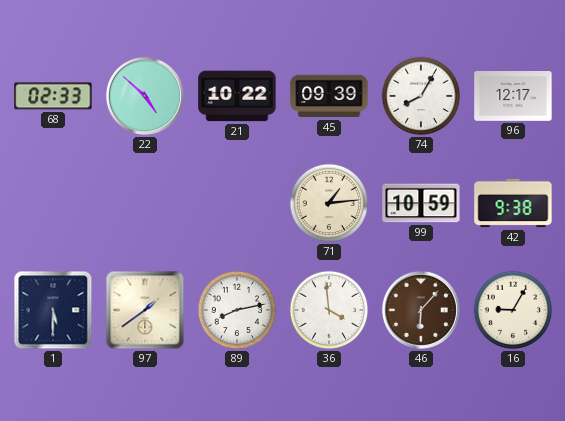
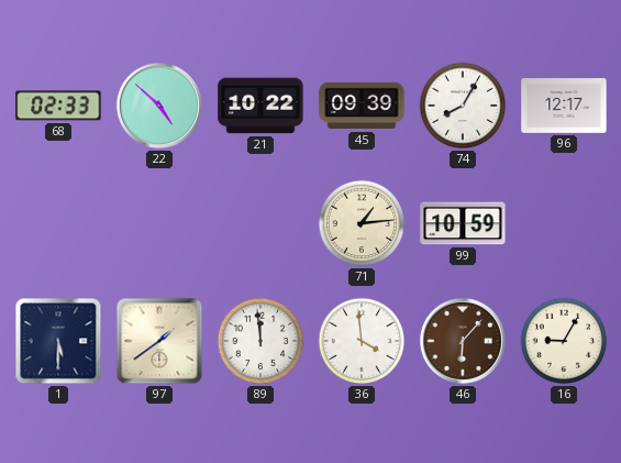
42: 9:38 -> none
89: 8:13 -> 11:59
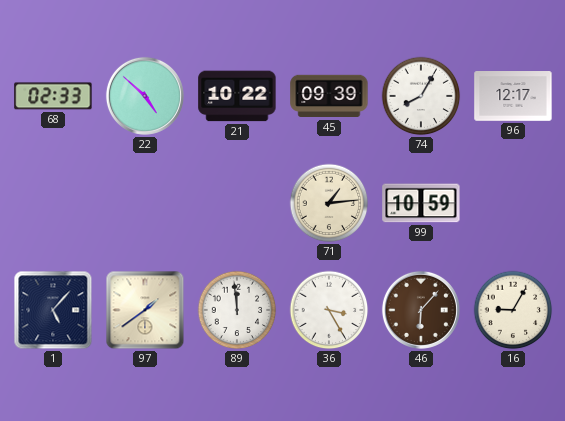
1: 5:30 -> 5:07
36: 3:59 -> 3:25
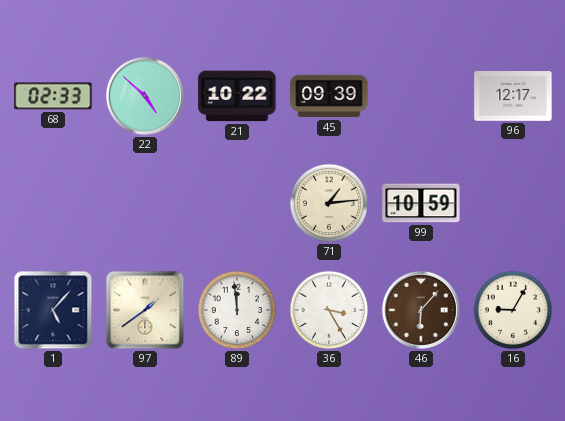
74: 8:05 -> none
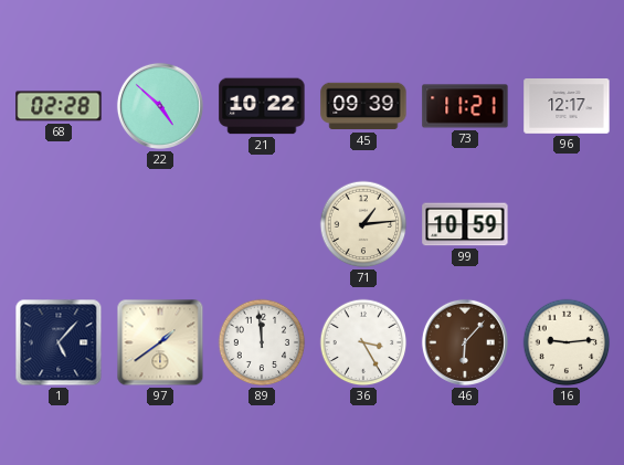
68: 02:33 -> 02:28
73: none -> 11:21
16: 9:05 -> 9:14
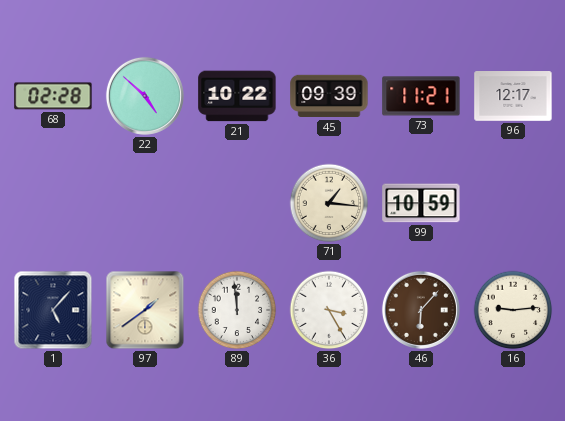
71: 1:14 -> 1:16
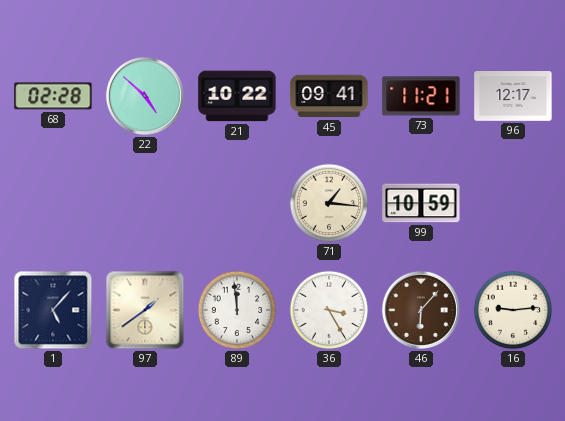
45: 09:39 -> 09:41
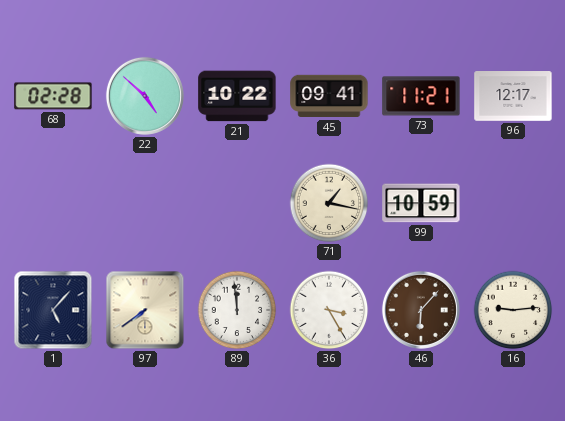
71: 1:16 -> 1:17
97: 1:39 -> 7:39
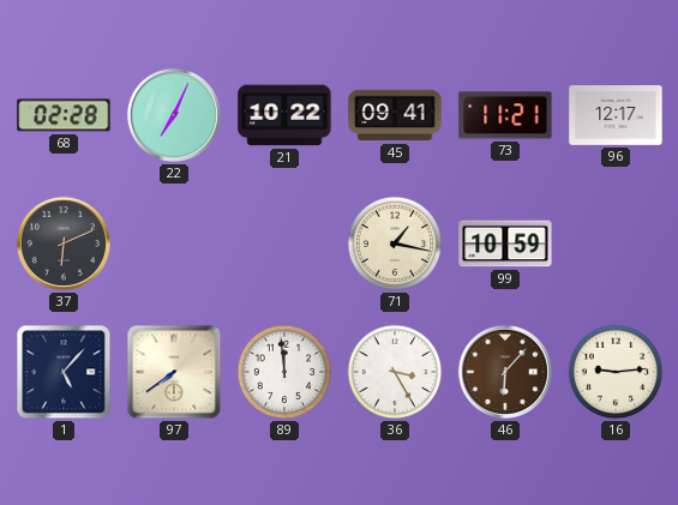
22: 4:52 -> 7:04
37: none -> 6:11
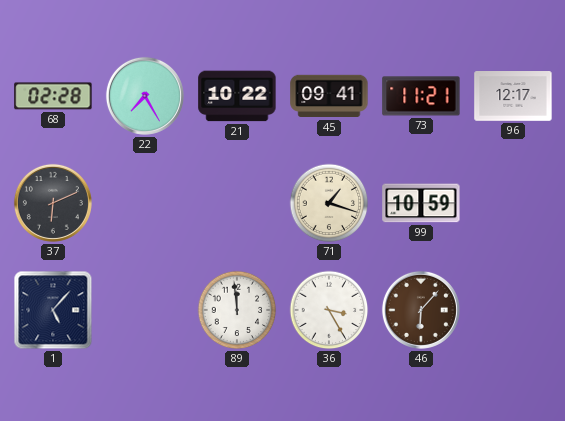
22: 7:04 -> 7:25
71: 1:17 -> 1:18
97: 7:39 -> none
16: 9:14 -> none
